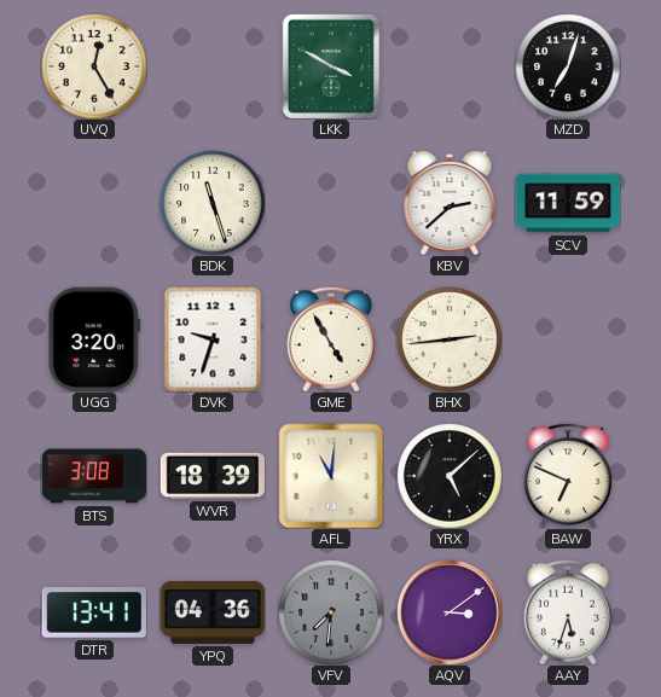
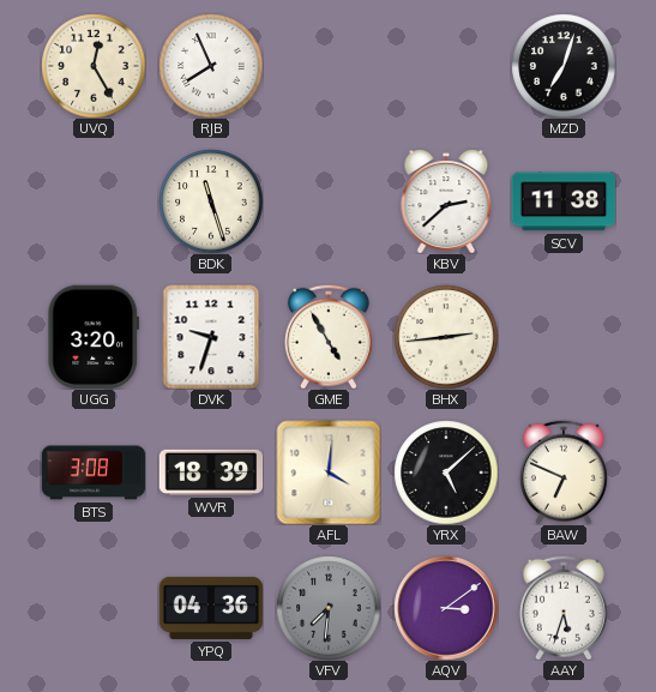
RJB: none -> 7:56
LKK: 3:50 -> none
SCV: 11:59 -> 11:38
AFL: 11:01 -> 4:01
DTR: 13:41 -> none
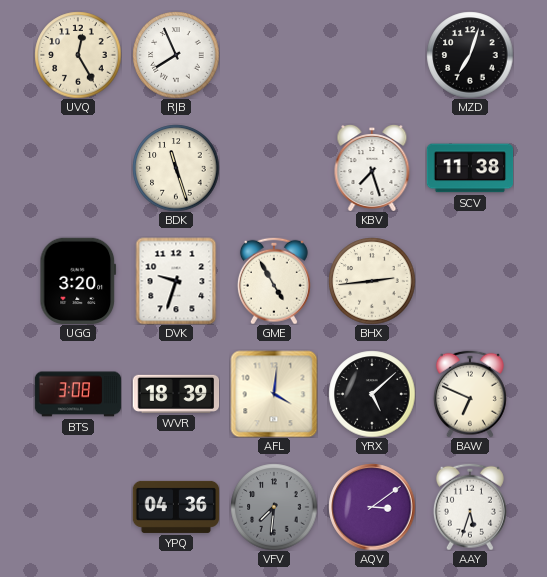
KBV: 2:38 -> 7:27
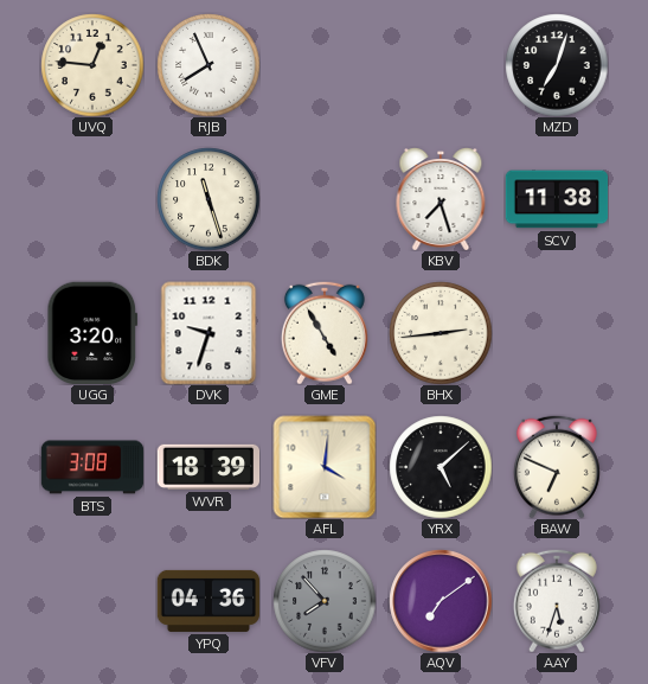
UVQ: 12:25 -> 12:46
VFV: 7:31 -> 7:53
AQV: 3:09 -> 7:09
